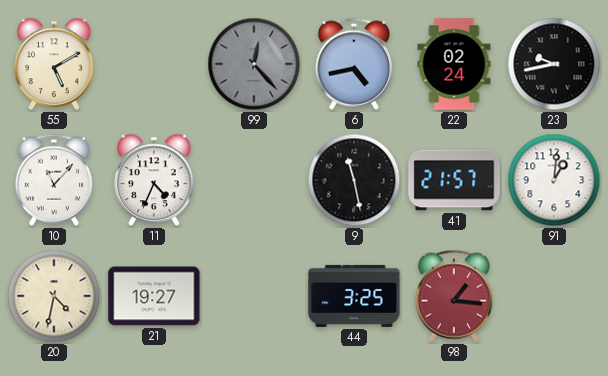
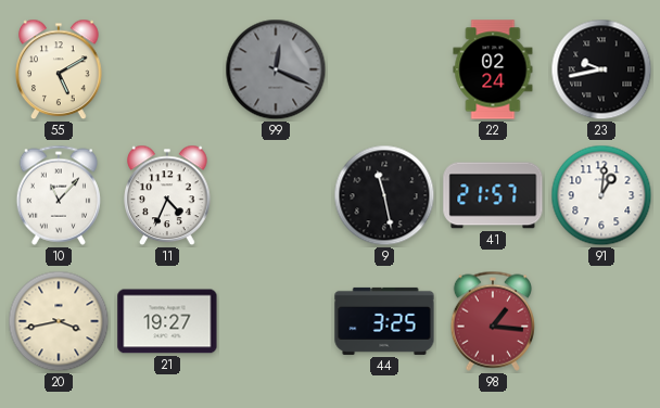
99: 12:23 -> 12:19
6: 4:43 -> none
20: 4:32 -> 3:43
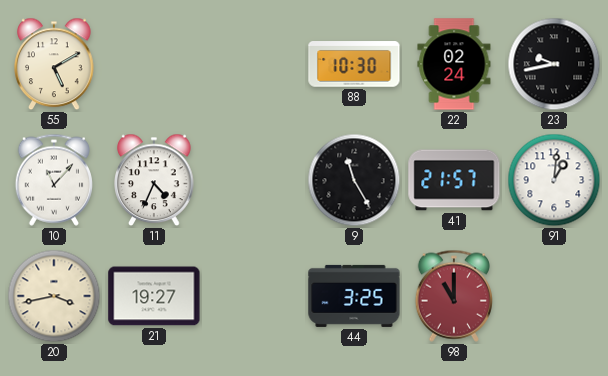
99: 12:19 -> none
88: none -> 10:30
9: 11:28 -> 11:25
98: 1:16 -> 11:00
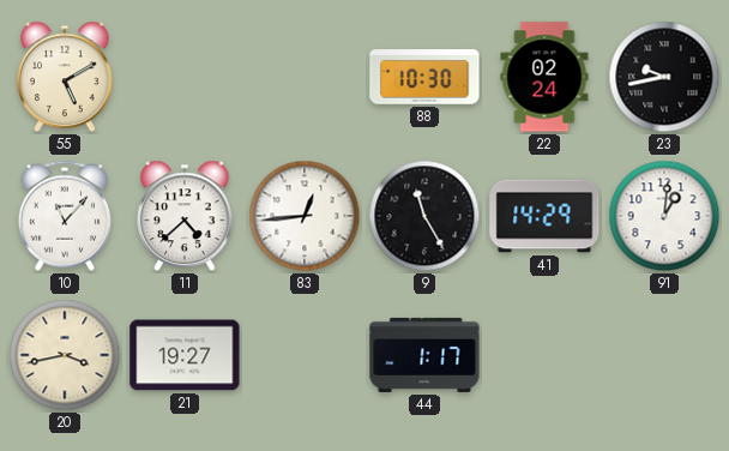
11: 4:34 -> 4:38
83: none -> 12:44
41: 21:57 -> 14:29
44: 3:25 -> 1:17
98: 11:00 -> none
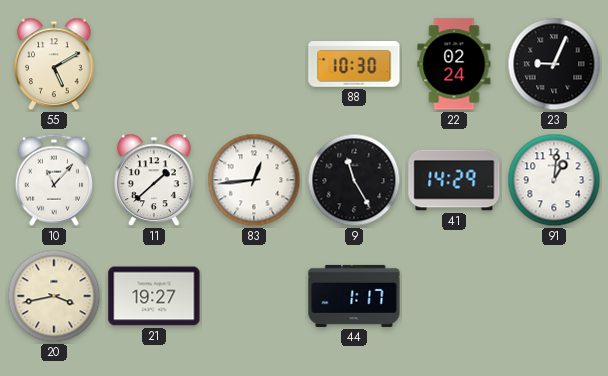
23: 9:43 -> 9:04
11: 4:38 -> 1:38
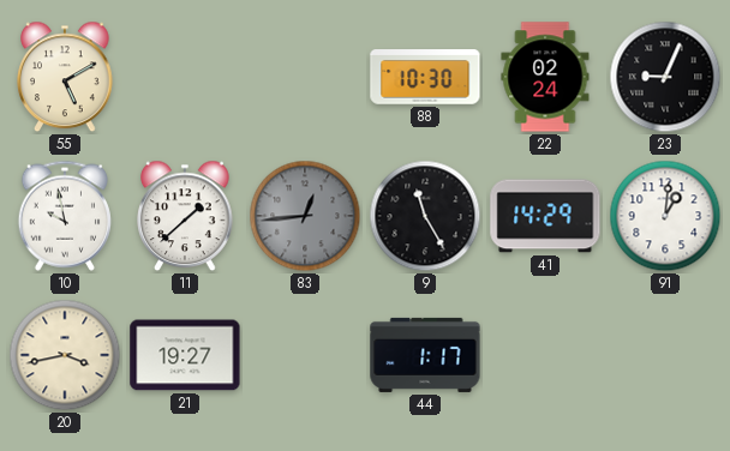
10: 11:07 -> 9:58
83 dial: white -> grey
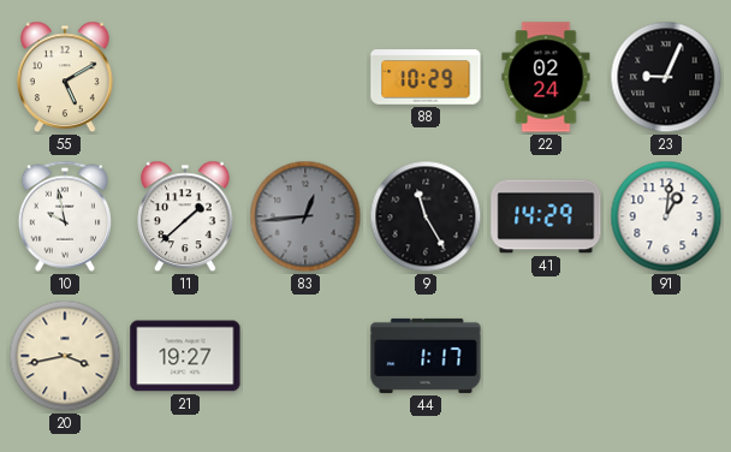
88: 10:30 -> 10:29
